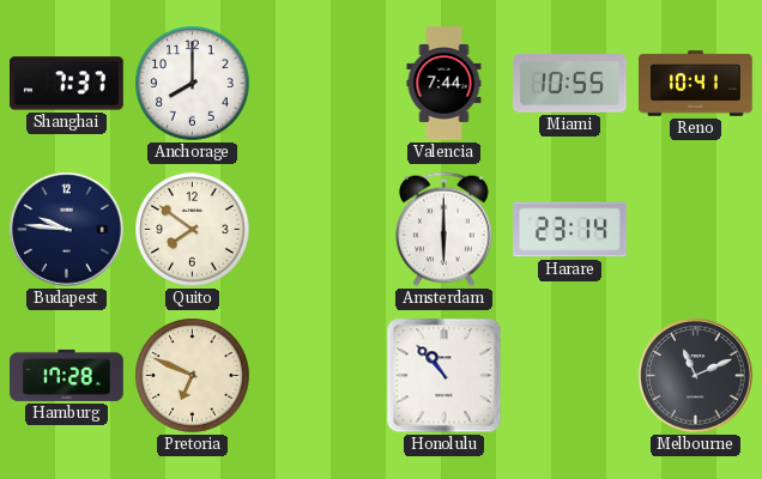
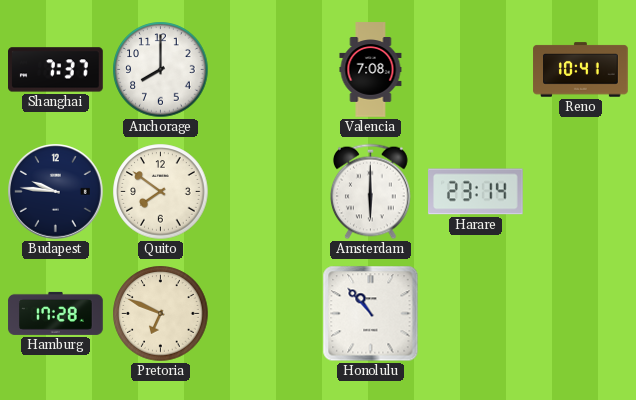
Valencia: 7:44 -> 7:08
Miami: 10:55 -> none
Melbourne: 11:11 -> none
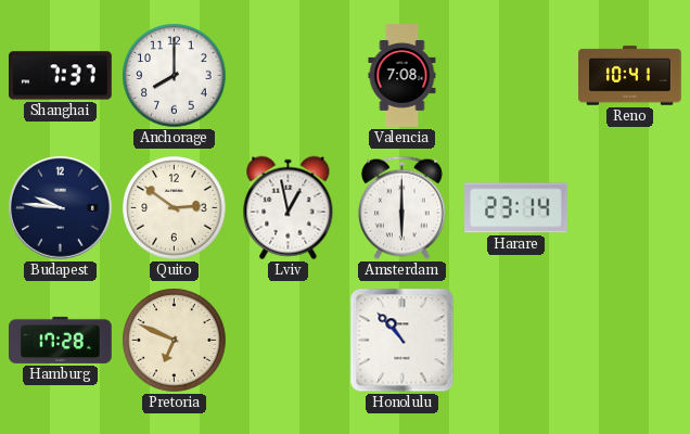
Quito: 7:51 -> 2:51
Lviv: none -> 12:58
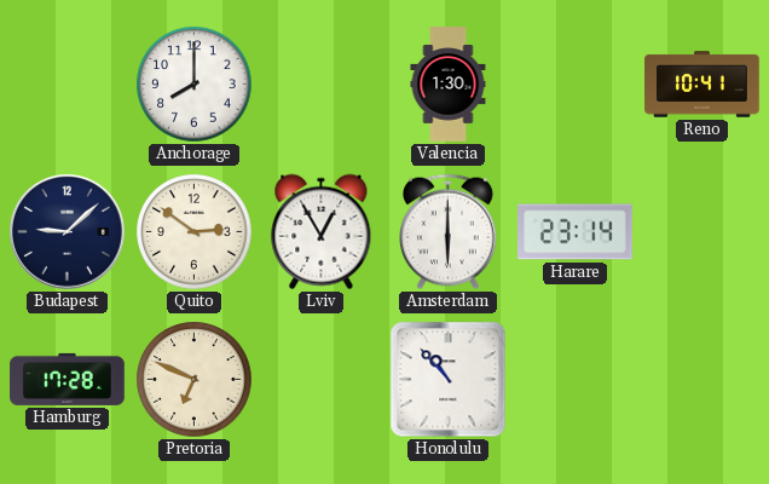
Shanghai: 7:37 -> none
Valencia: 7:08 -> 1:30
Budapest: 9:46 -> 9:08
Lviv: 12:58 -> 12:55
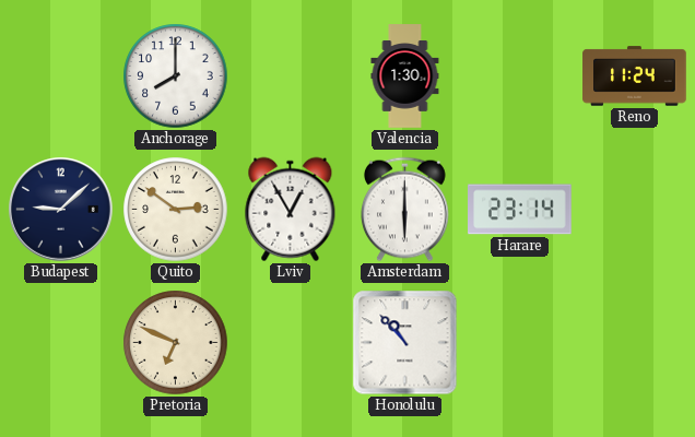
Reno: 10:41 -> 11:24
Hamburg: 17:28 -> none
